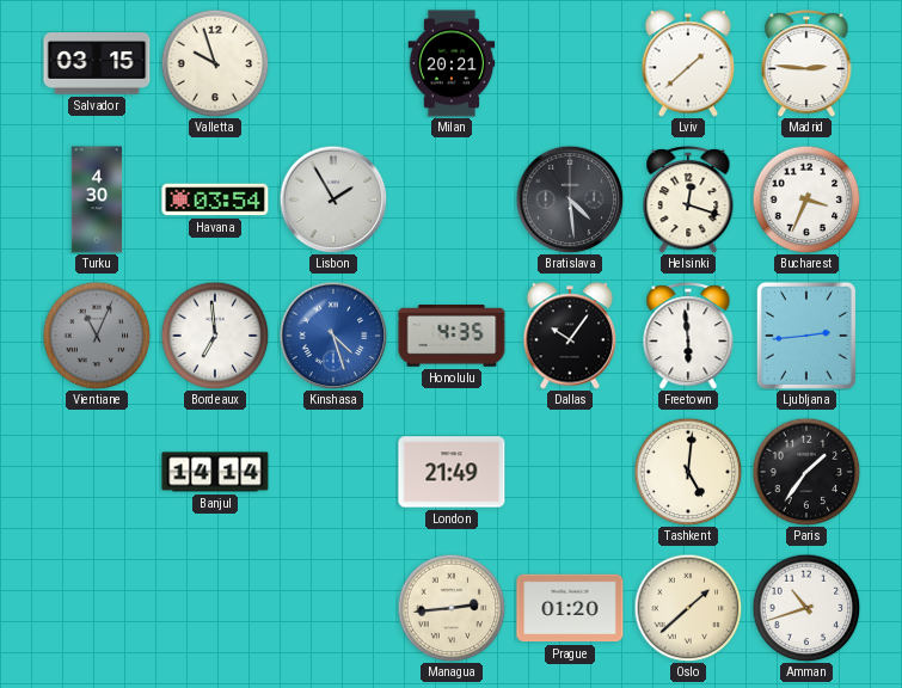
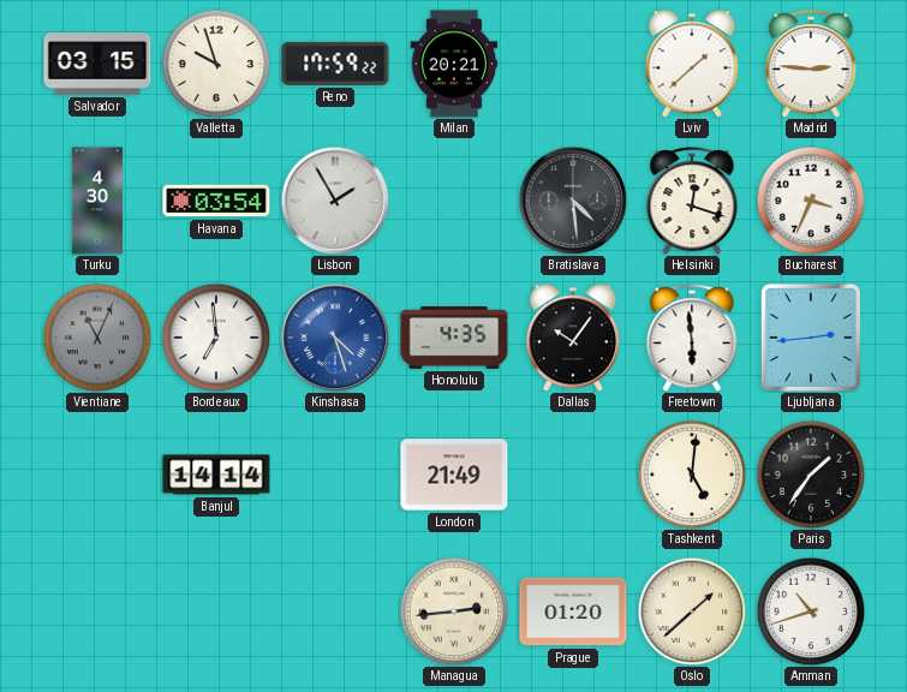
Reno: none -> 17:59
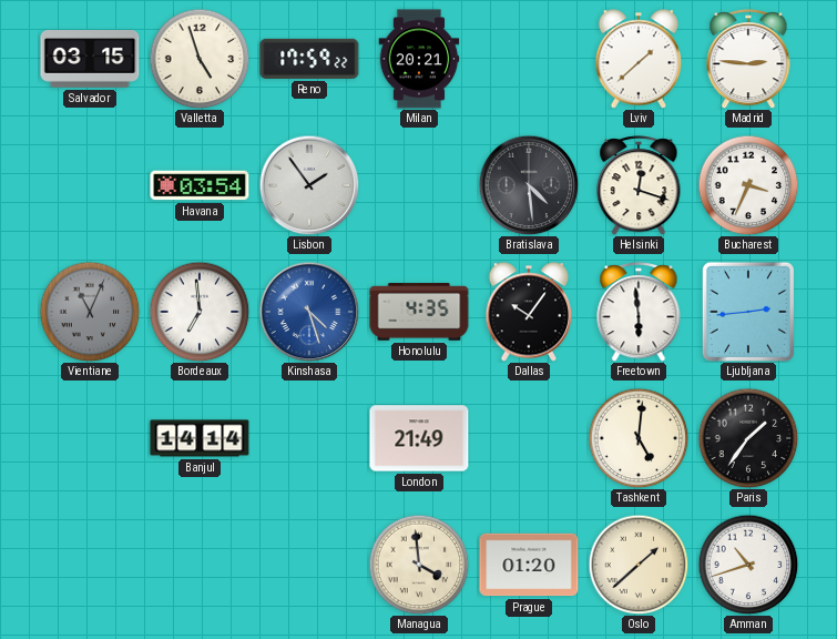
Valletta: 9:57 -> 4:57
Turku: 4:30 -> none
Lisbon: 1:55 -> 1:54
Managua: 2:44 -> 3:59
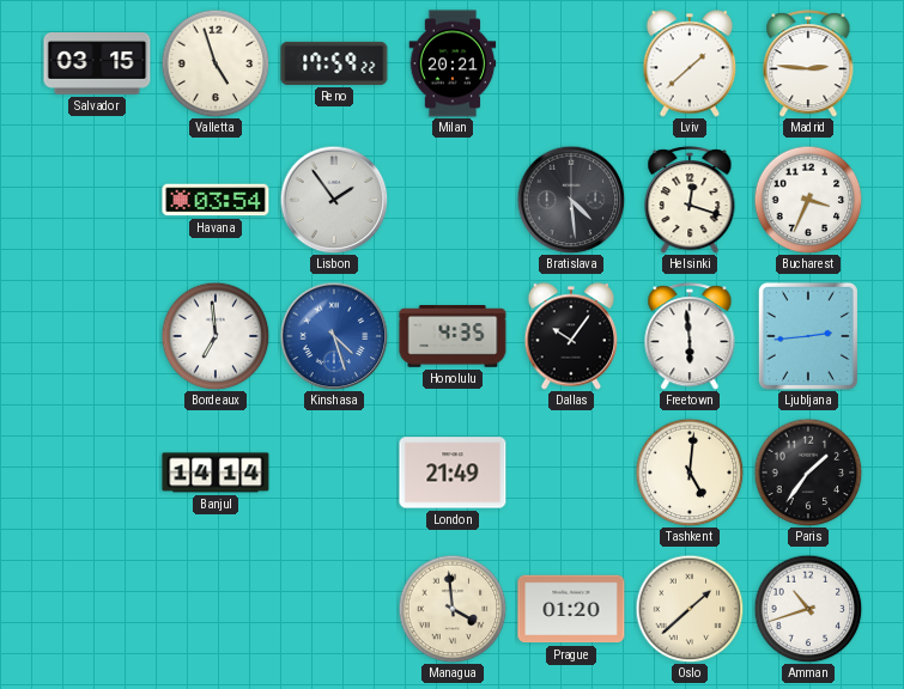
Vientiane: 11:04 -> none
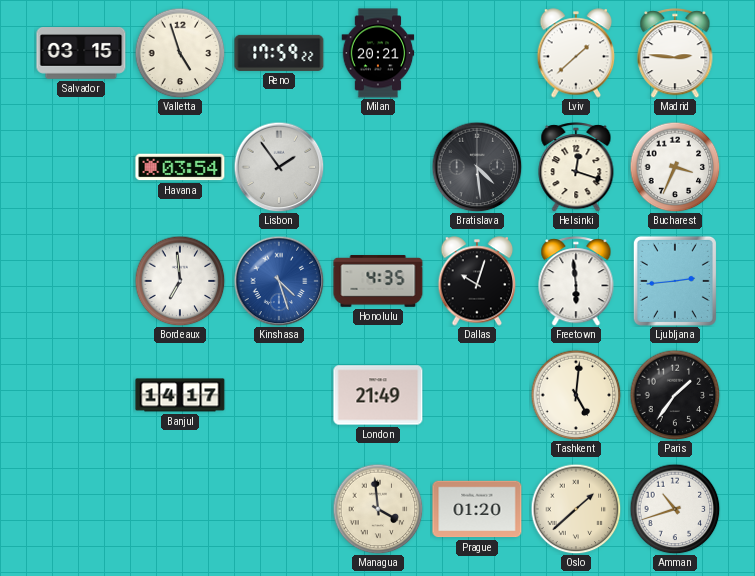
Dallas: 10:06 -> 10:03
Banjul: 14:14 -> 14:17
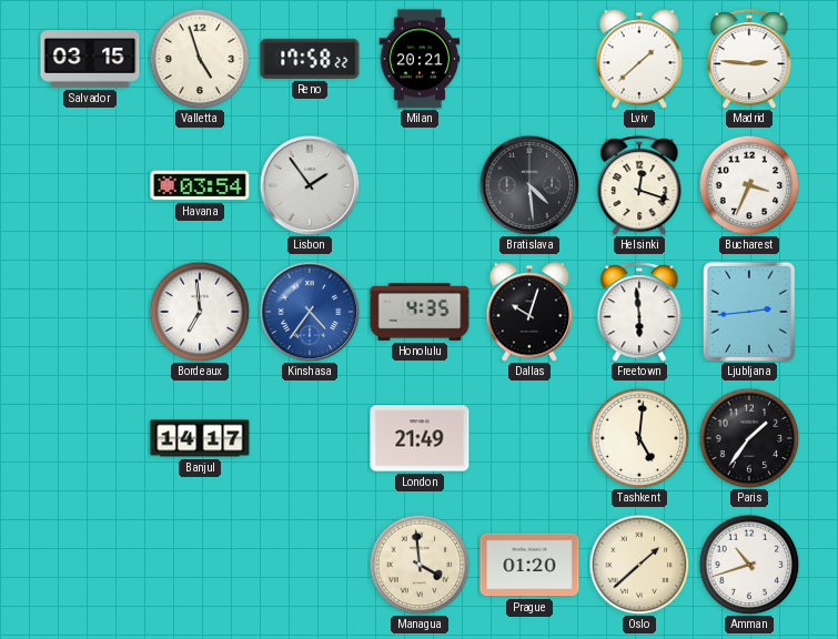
Reno: 17:59 -> 17:58
Kinshasa: 4:27 -> 4:36
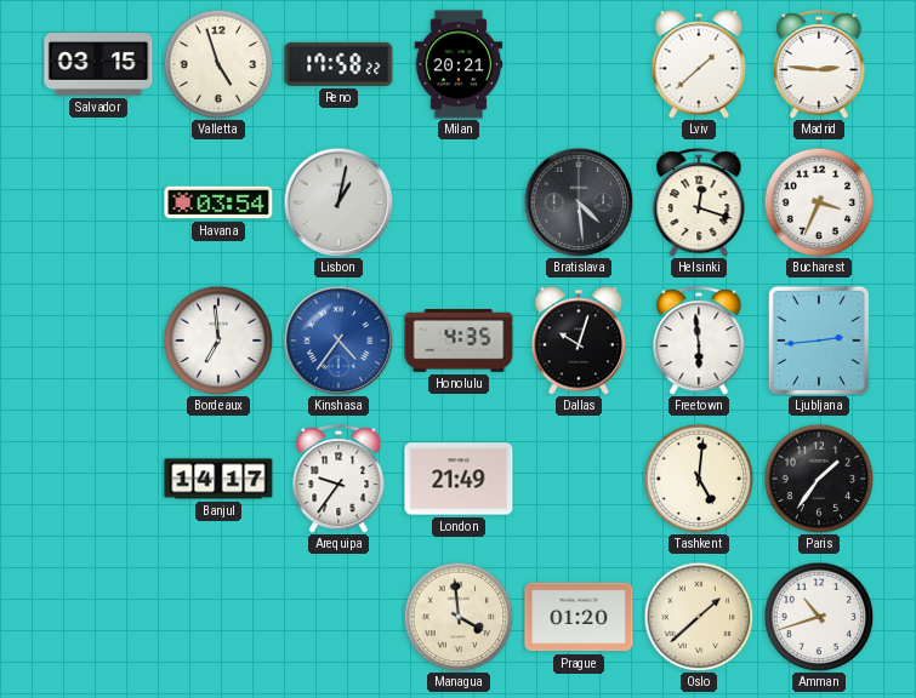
Lisbon: 1:54 -> 1:02
Arequipa: none -> 9:36
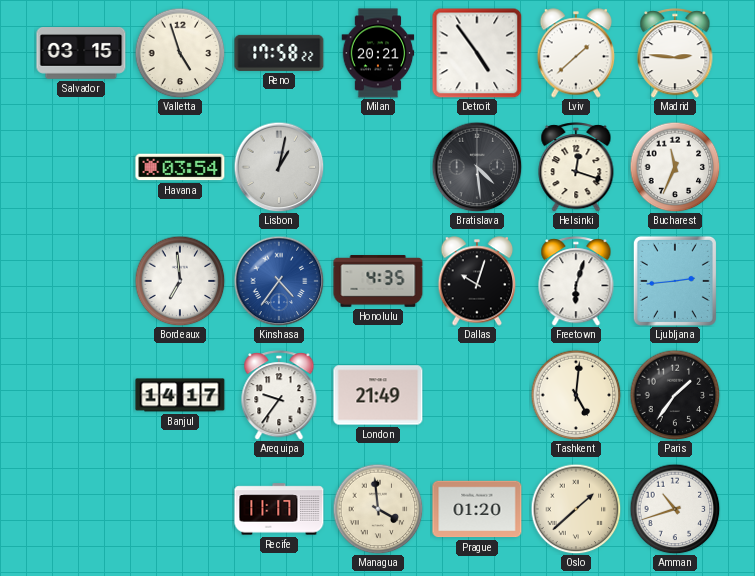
Detroit: none -> 4:54
Bucharest: 3:34 -> 11:34
Freetown: 5:59 -> 6:03
Recife: none -> 11:17
